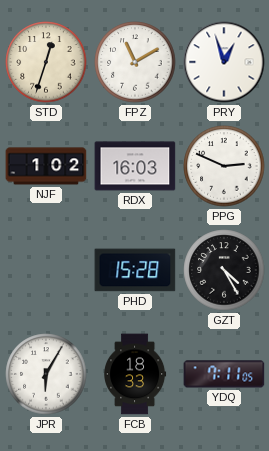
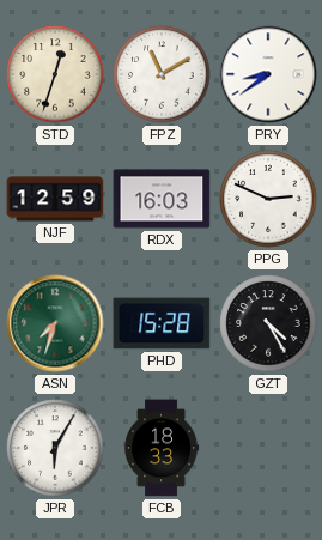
PRY: 12:57 -> 8:39
NJF: 1:02 -> 12:59
ASN: none -> 7:33
YDQ: 7:11 -> none
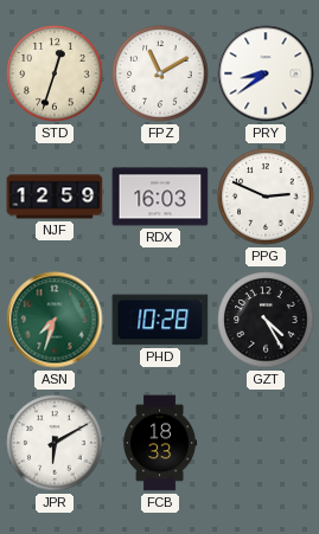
PHD: 15:28 -> 10:28
JPR: 6:05 -> 6:10
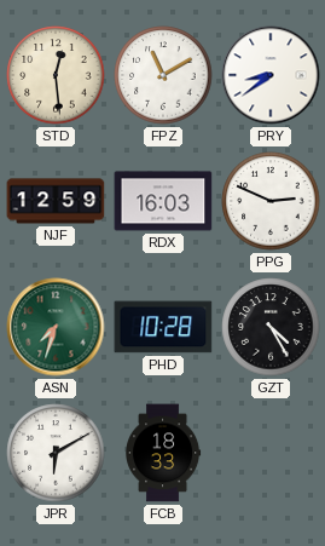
STD: 12:33 -> 12:29
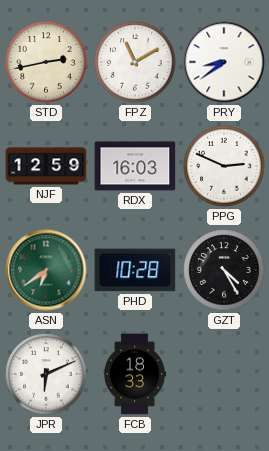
STD: 12:29 -> 2:43
ASN: 7:33 -> 6:39
JPR: 6:10 -> 6:11
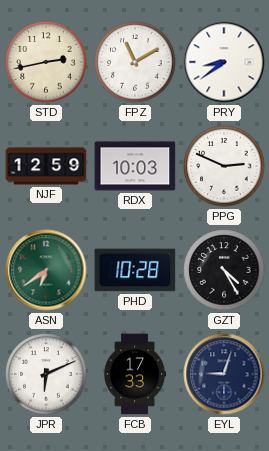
RDX: 16:03 -> 10:03
FCB: 18:33 -> 17:33
EYL: none -> 9:03
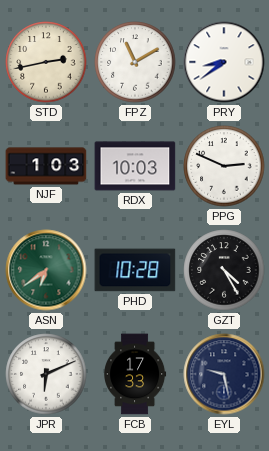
NJF: 12:59 -> 1:03
EYL: 9:03 -> 9:28
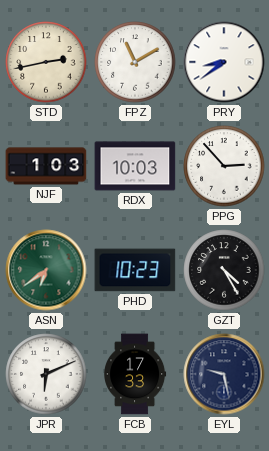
PPG: 2:49 -> 2:53
PHD: 10:28 -> 10:23
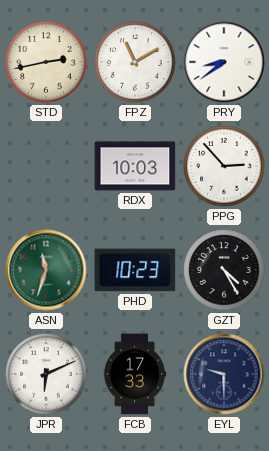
NJF: 1:03 -> none
ASN: 6:39 -> 11:33
EYL: 9:28 -> 9:30
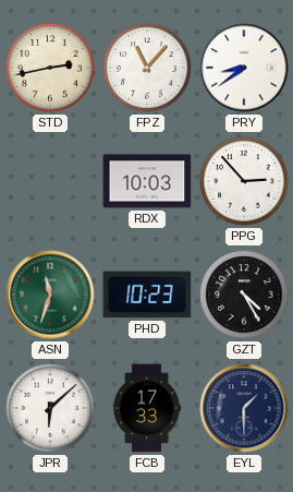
FPZ: 11:10 -> 11:07
JPR: 6:11 -> 6:08
EYL: 9:30 -> 1:30
